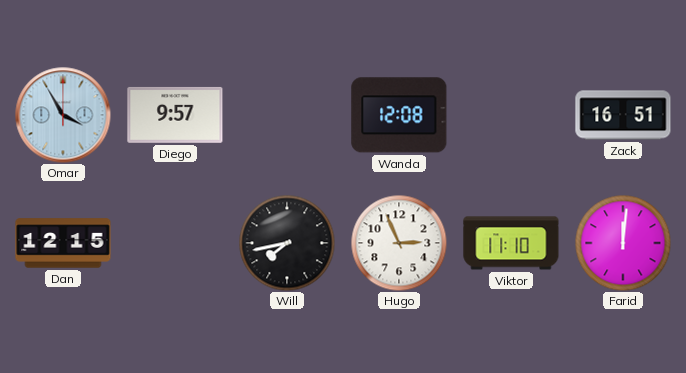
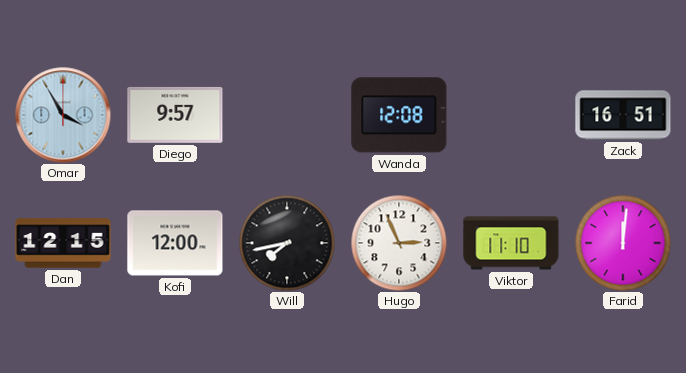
Kofi: none -> 12:00
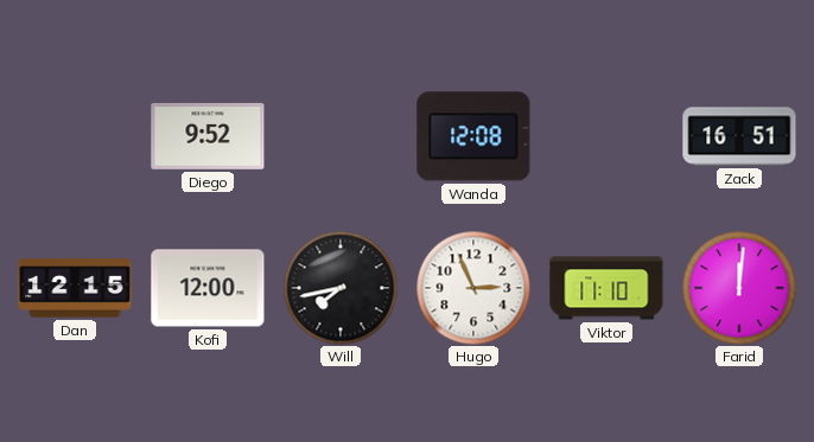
Omar: 3:55 -> none
Diego: 9:57 -> 9:52
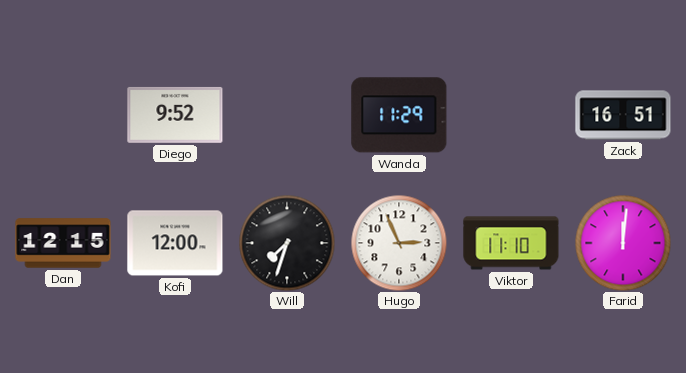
Wanda: 12:08 -> 11:29
Will: 7:43 -> 7:33
